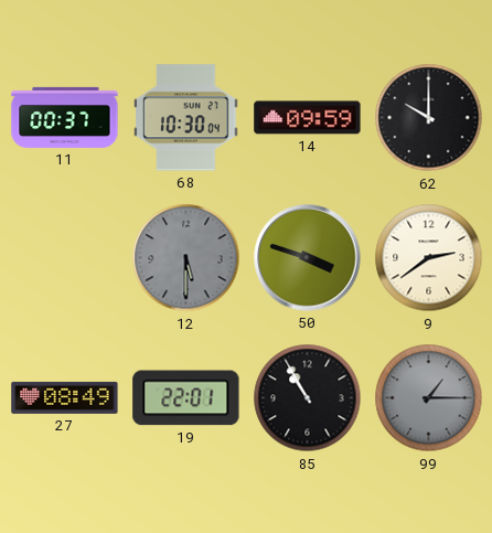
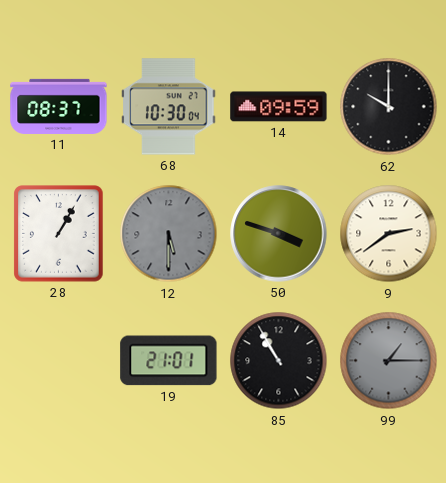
11: 00:37 -> 08:37
28: none -> 1:05
27: 08:49 -> none
19: 22:01 -> 21:01
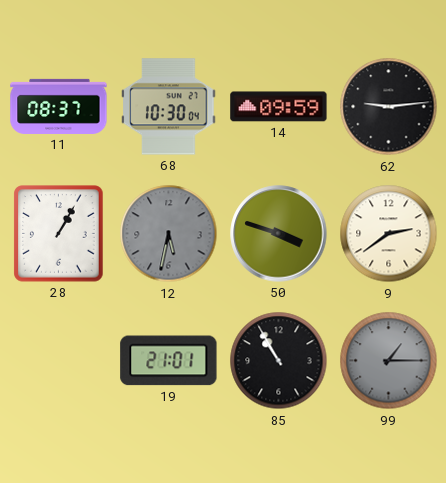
62: 10:00 -> 9:14
12: 5:30 -> 5:32
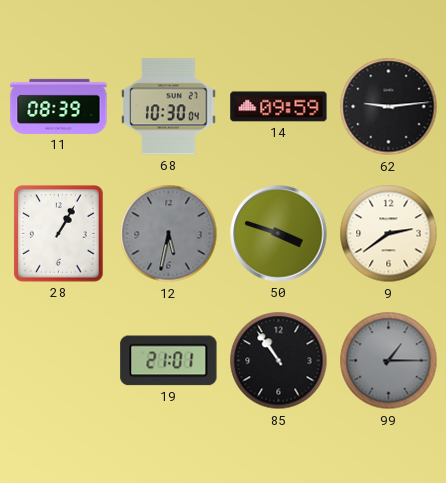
11: 08:37 -> 08:39
85: 10:55 -> 10:54
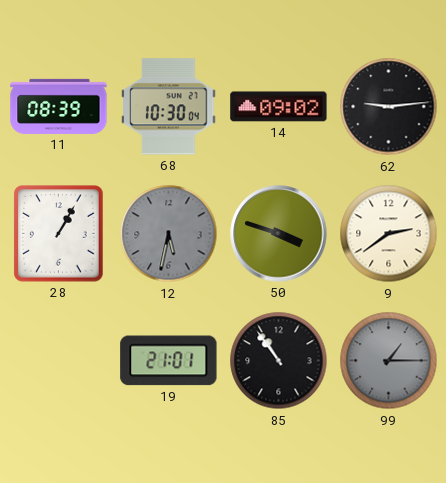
14: 09:59 -> 09:02
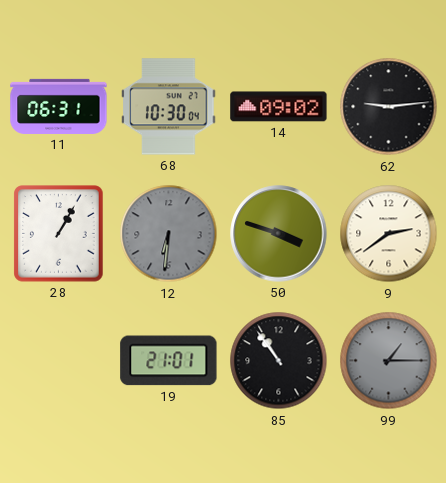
11: 08:39 -> 06:31
12: 5:32 -> 6:31
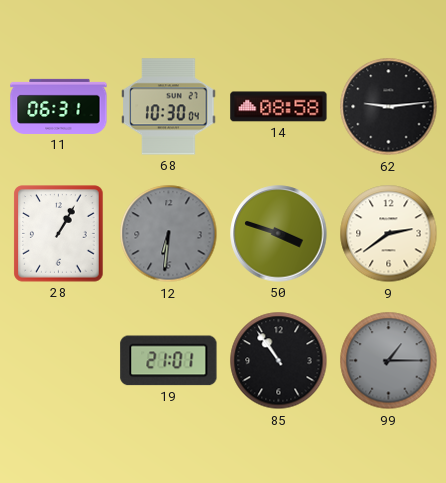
14: 09:02 -> 08:58
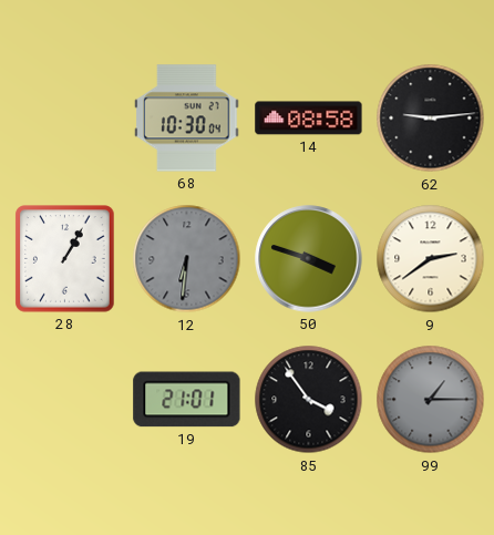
11: 06:31 -> none
85: 10:54 -> 3:54
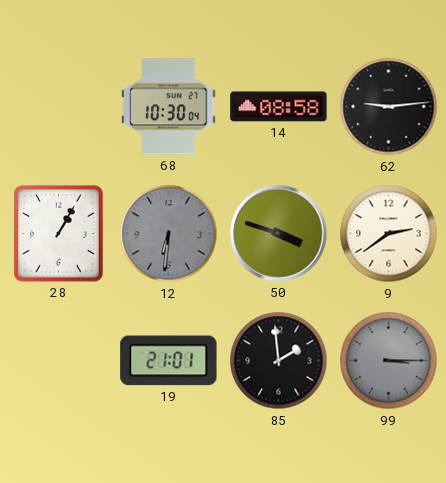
85: 3:54 -> 1:59
99: 1:15 -> 3:15
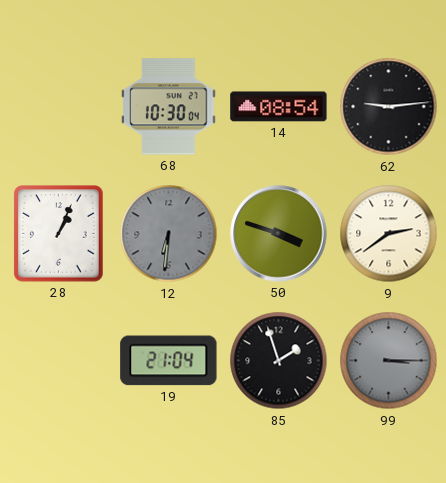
14: 08:58 -> 08:54
28: 1:05 -> 1:04
19: 21:01 -> 21:04
85: 1:59 -> 1:57
